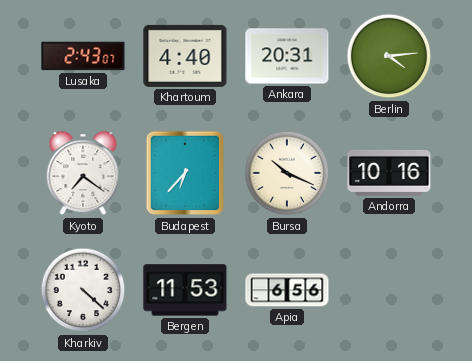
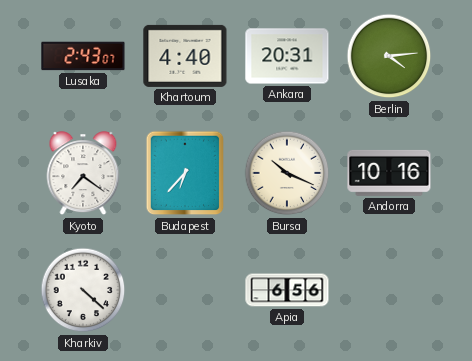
Bergen: 11:53 -> none
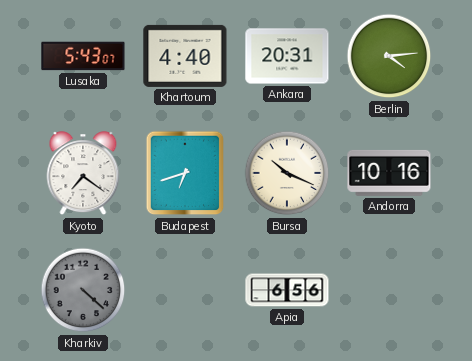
Lusaka: 2:43 -> 5:43
Budapest: 6:37 -> 6:42
Kharkiv dial: white -> grey
